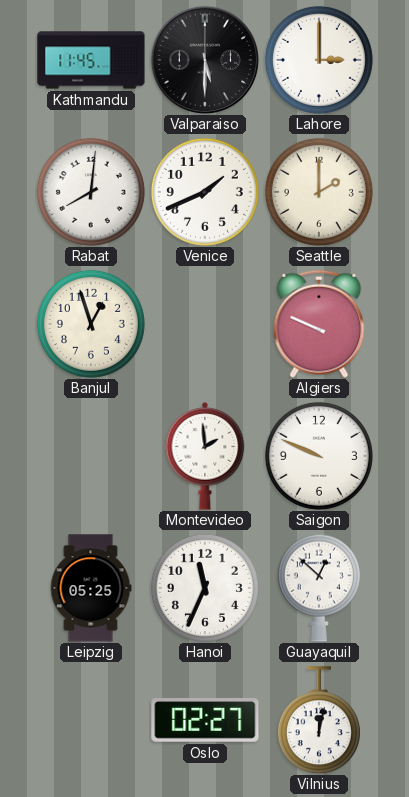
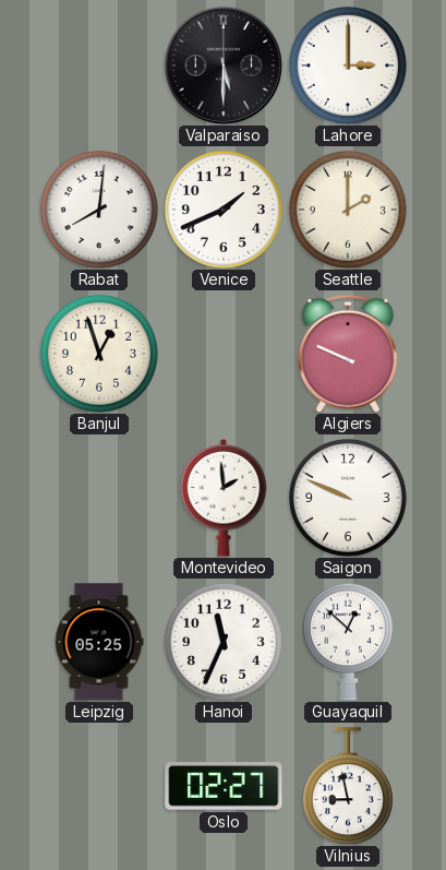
Kathmandu: 11:45 -> none
Vilnius: 12:02 -> 8:58
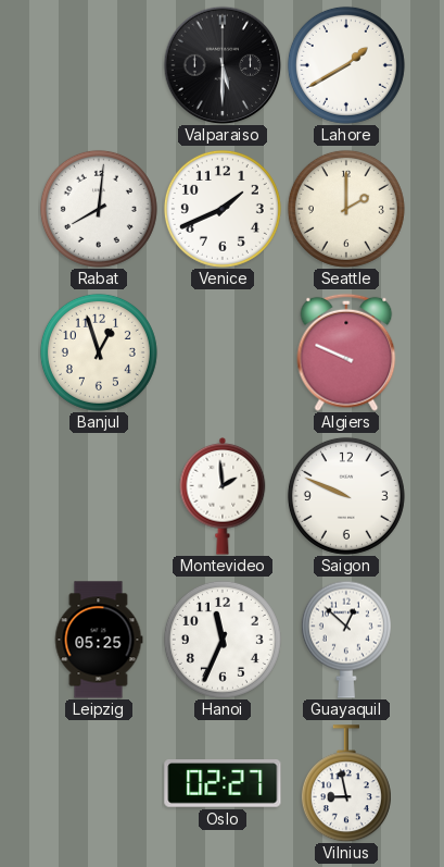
Lahore: 3:00 -> 1:40
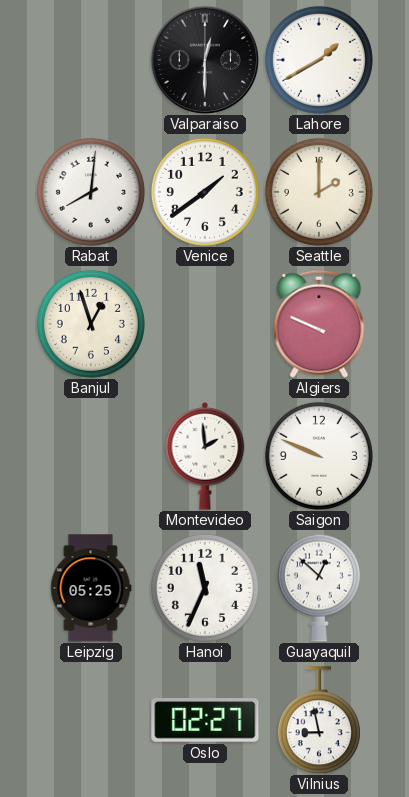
Valparaiso: 5:30 -> 12:30
Venice: 1:41 -> 1:39
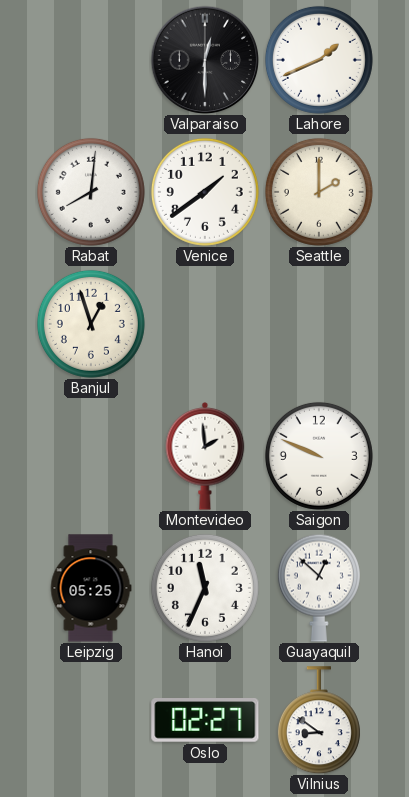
Lahore: 1:40 -> 1:41
Algiers: 9:49 -> none
Vilnius: 8:58 -> 8:51
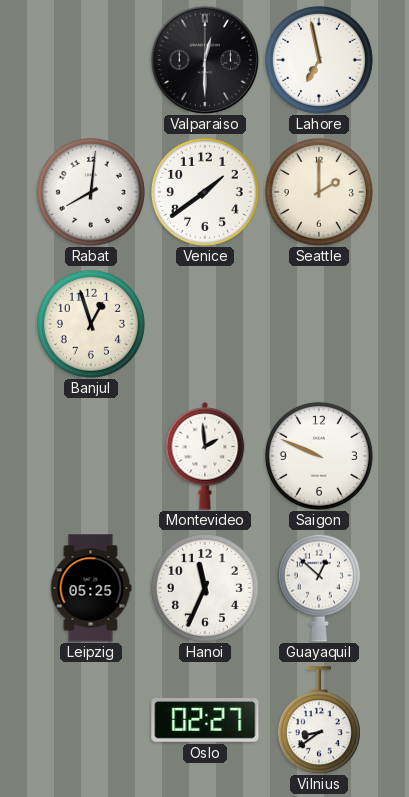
Lahore: 1:41 -> 6:58
Vilnius: 8:51 -> 8:39
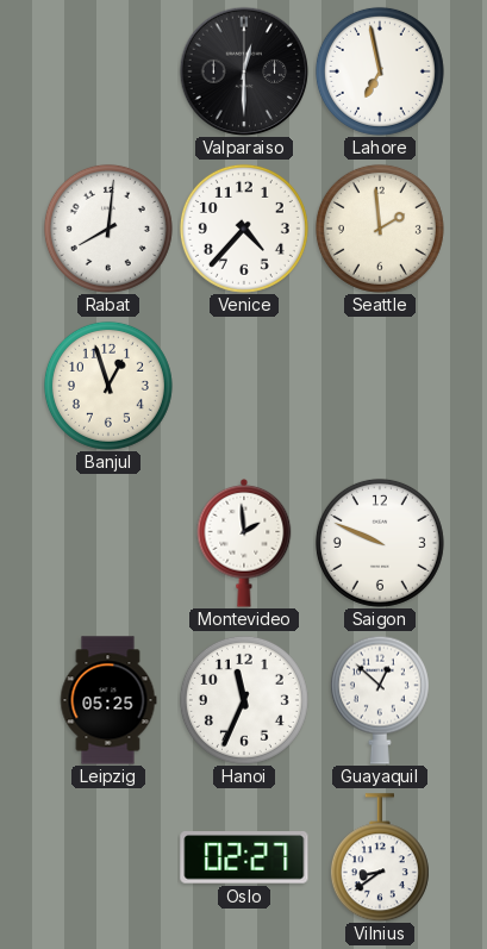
Venice: 1:39 -> 4:37
Seattle: 2:00 -> 1:59
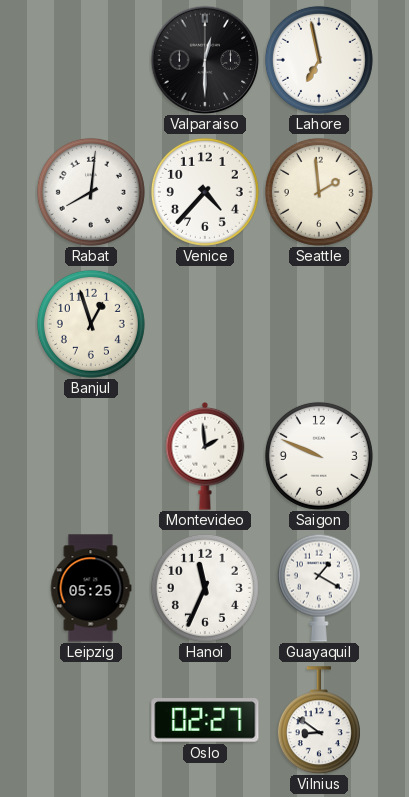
Guayaquil: 12:52 -> 1:20
Vilnius: 8:39 -> 8:51
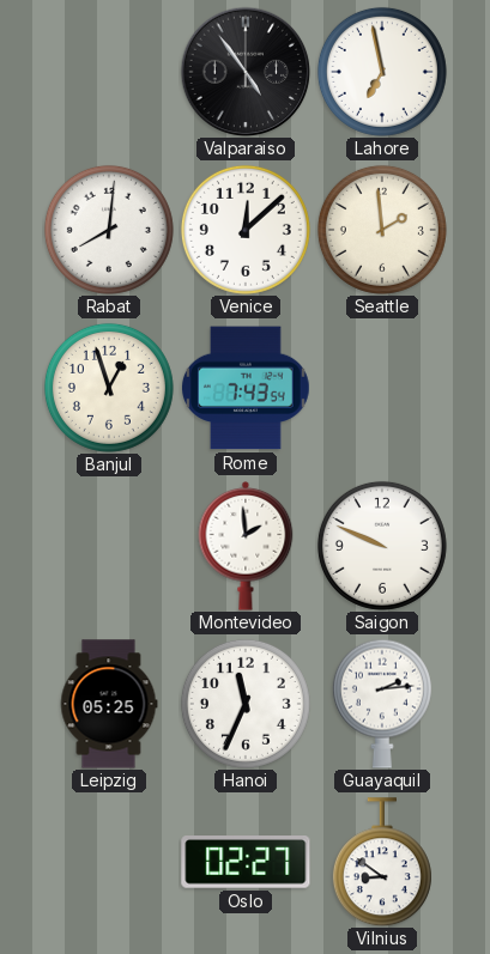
Valparaiso: 12:30 -> 4:54
Venice: 4:37 -> 12:08
Rome: none -> 7:43
Guayaquil: 1:20 -> 2:14
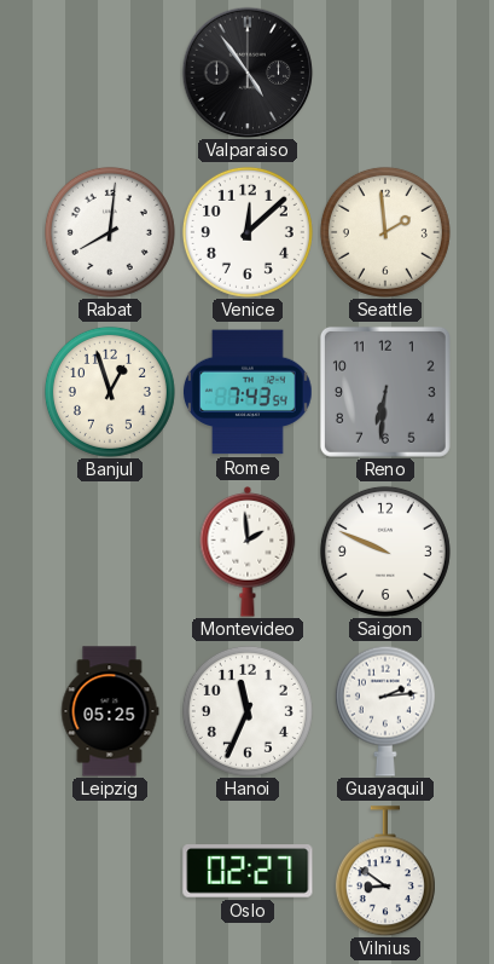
Lahore: 6:58 -> none
Reno: none -> 6:31
